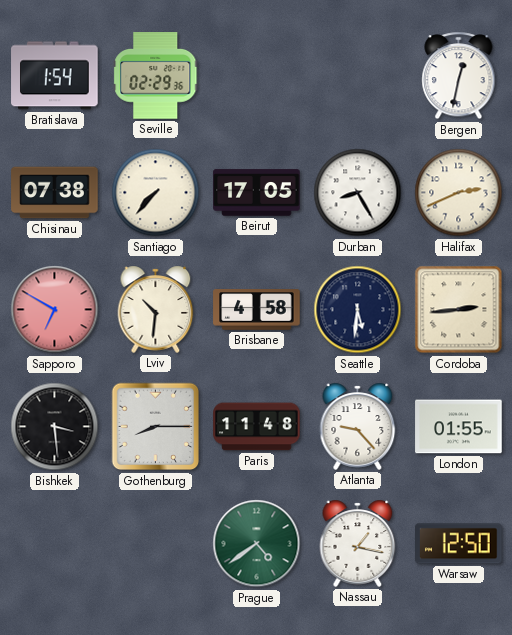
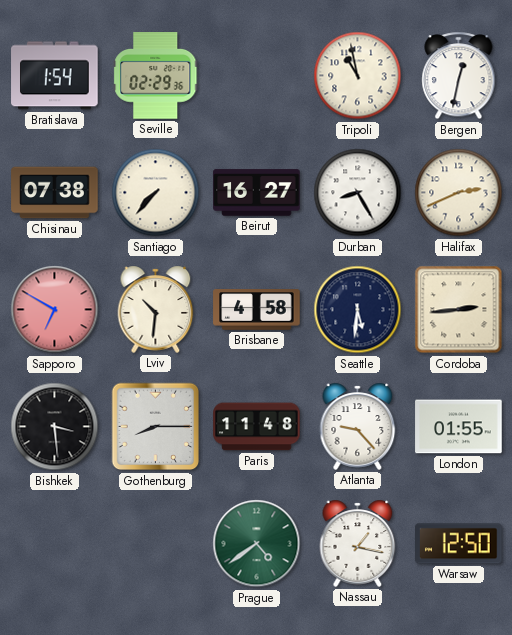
Tripoli: none -> 10:58
Beirut: 17:05 -> 16:27
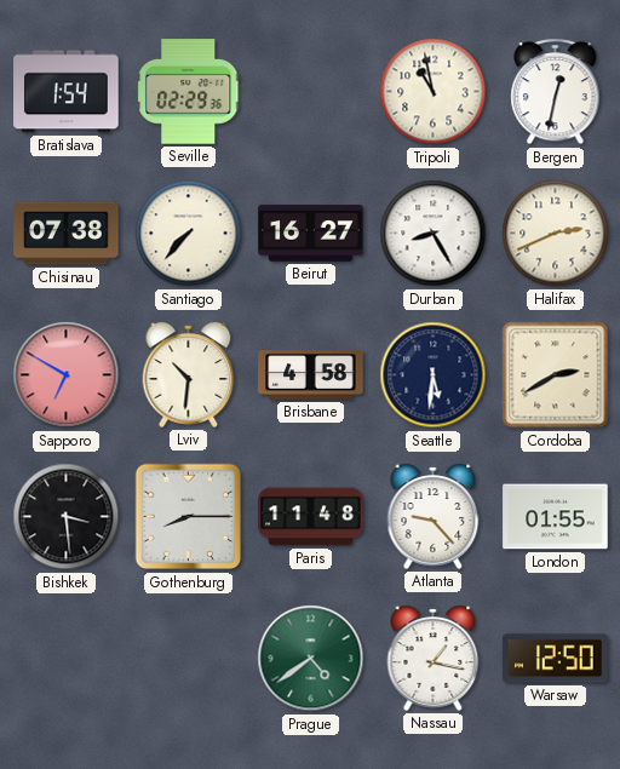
Cordoba: 2:44 -> 2:40
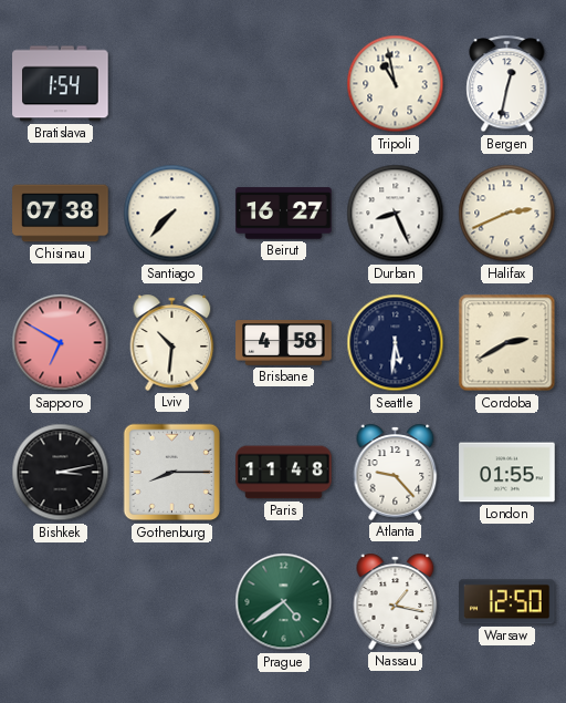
Seville: 02:29 -> none
Durban: 8:25 -> 8:26
Bishkek: 3:29 -> 3:13
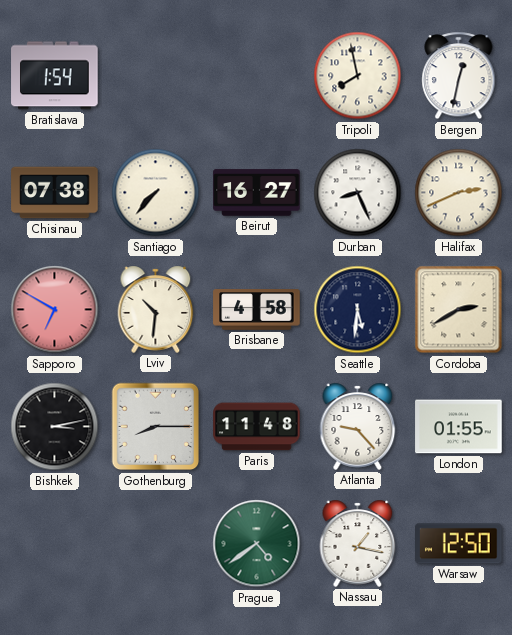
Tripoli: 10:58 -> 7:58
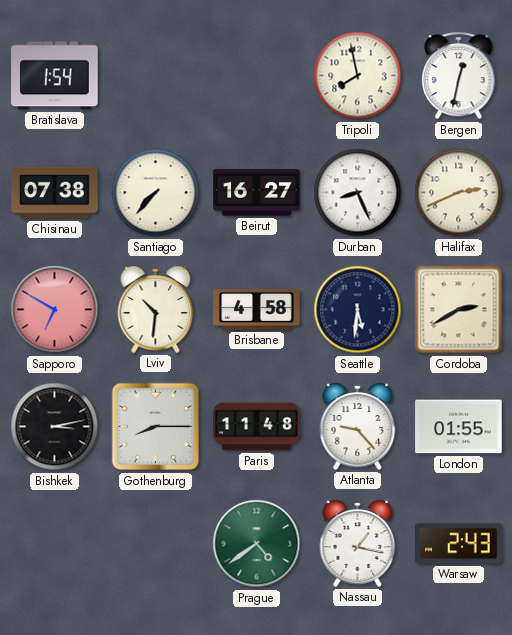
Warsaw: 12:50 -> 2:43
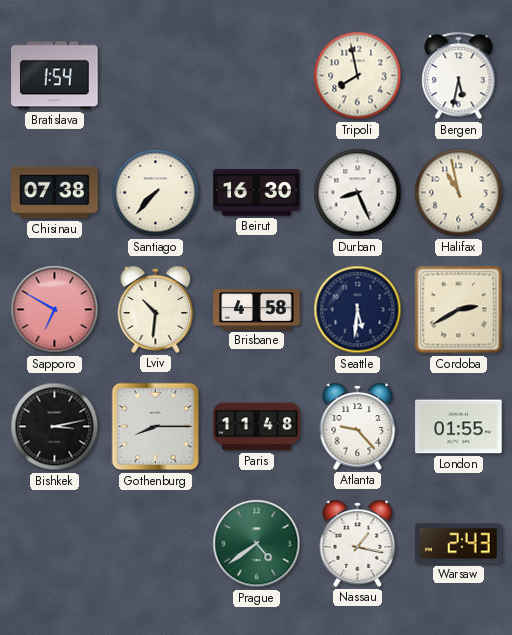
Bergen: 12:32 -> 5:32
Beirut: 16:27 -> 16:30
Halifax: 2:41 -> 10:58
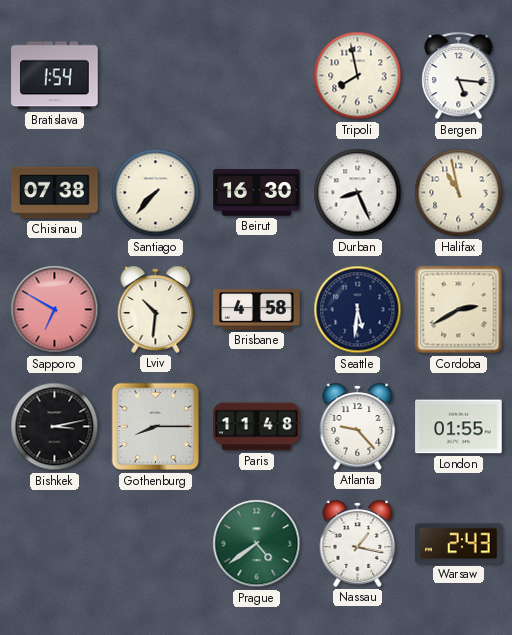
Bergen: 5:32 -> 5:16
